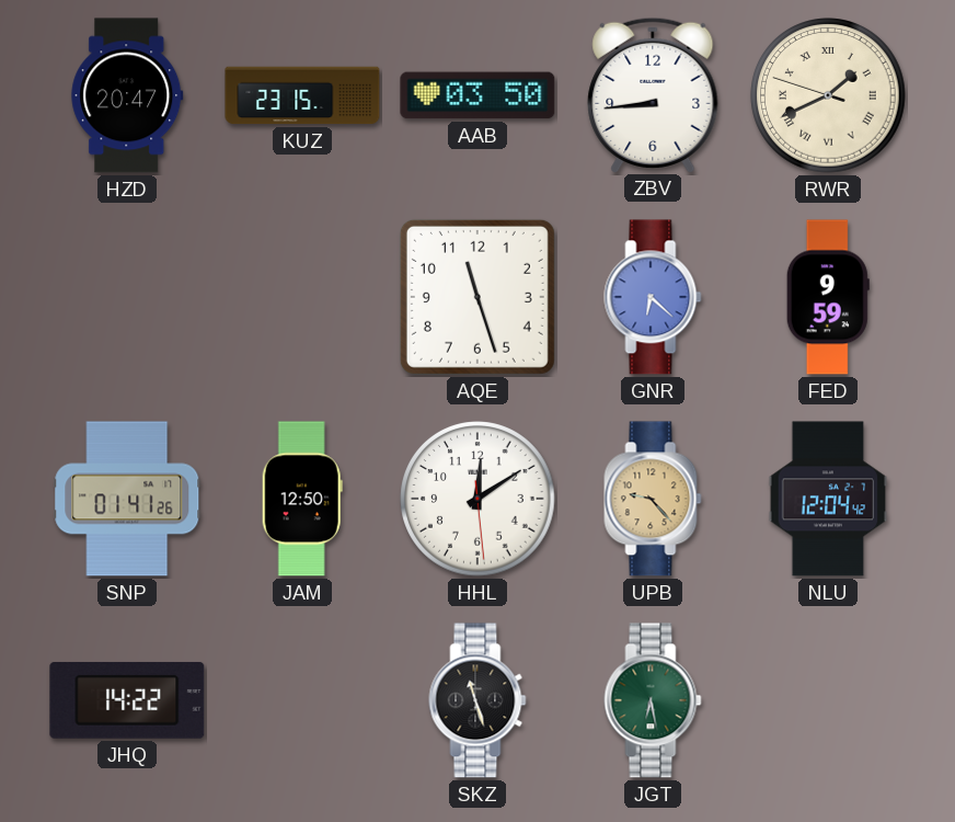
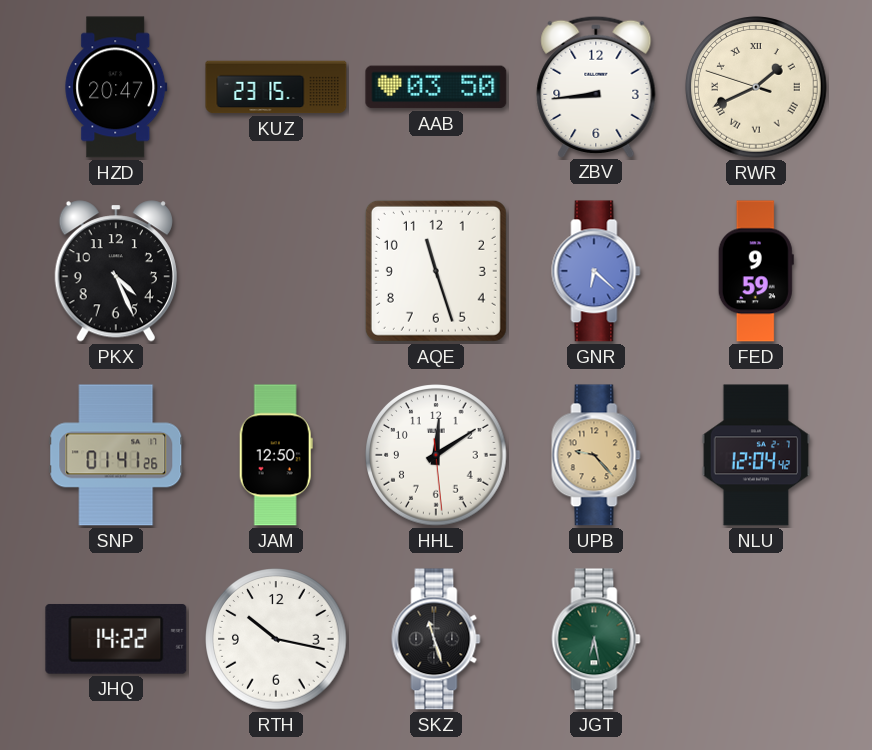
PKX: none -> 4:26
RTH: none -> 10:17
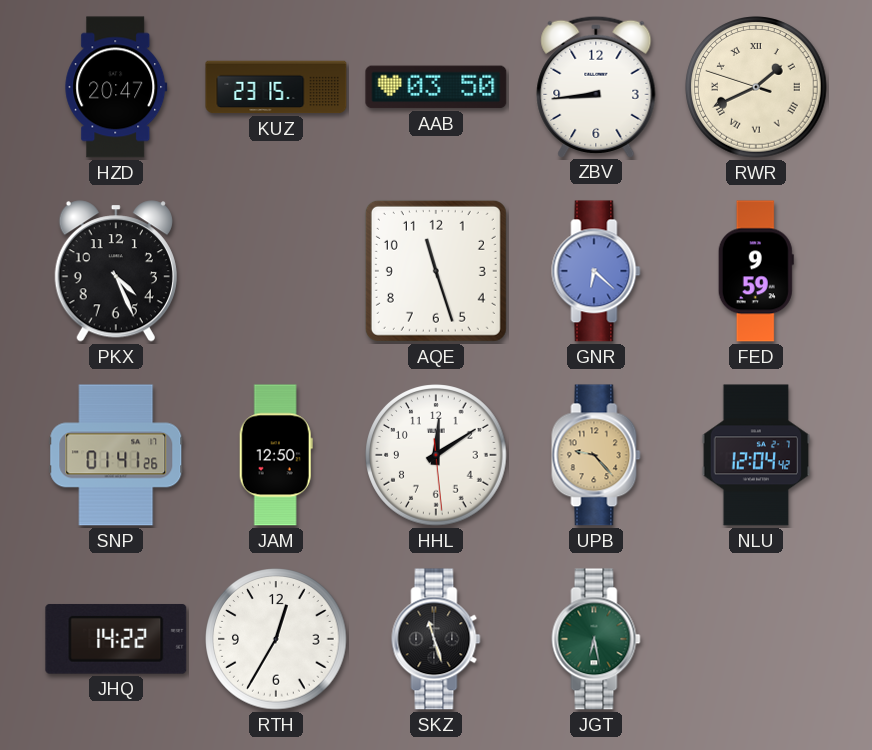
RTH: 10:17 -> 12:35
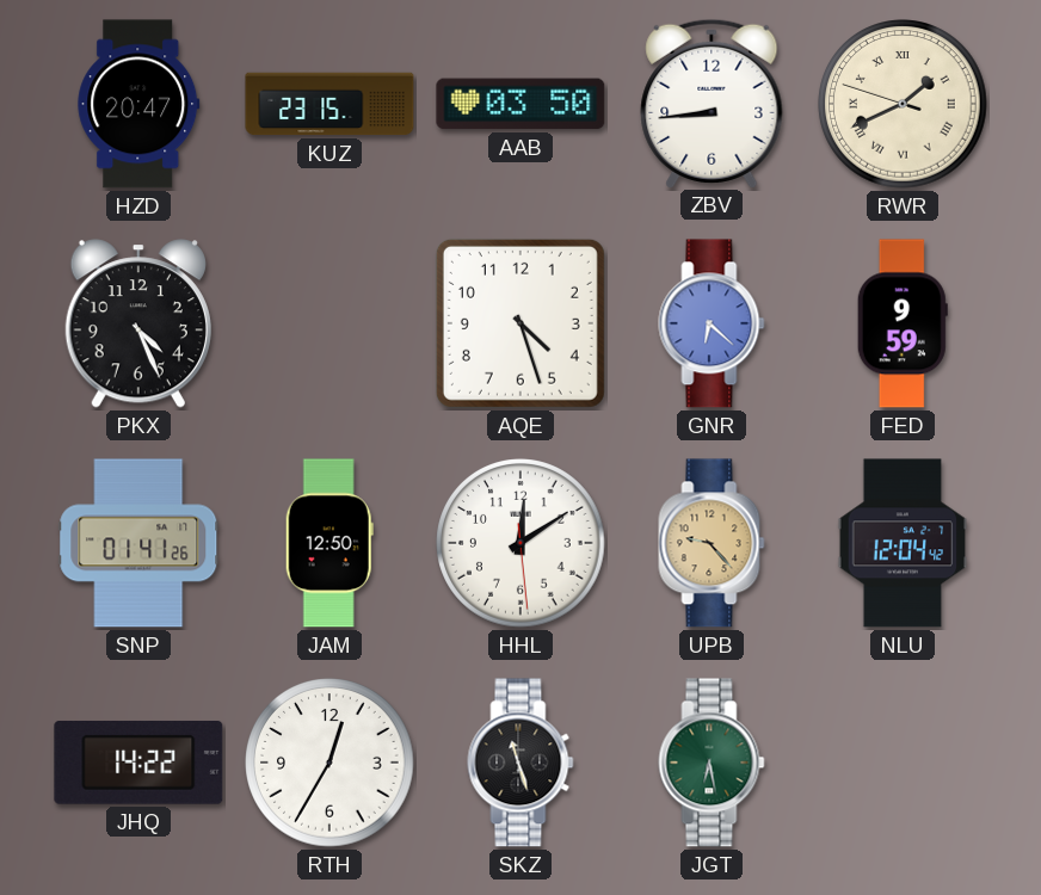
AQE: 11:27 -> 4:27
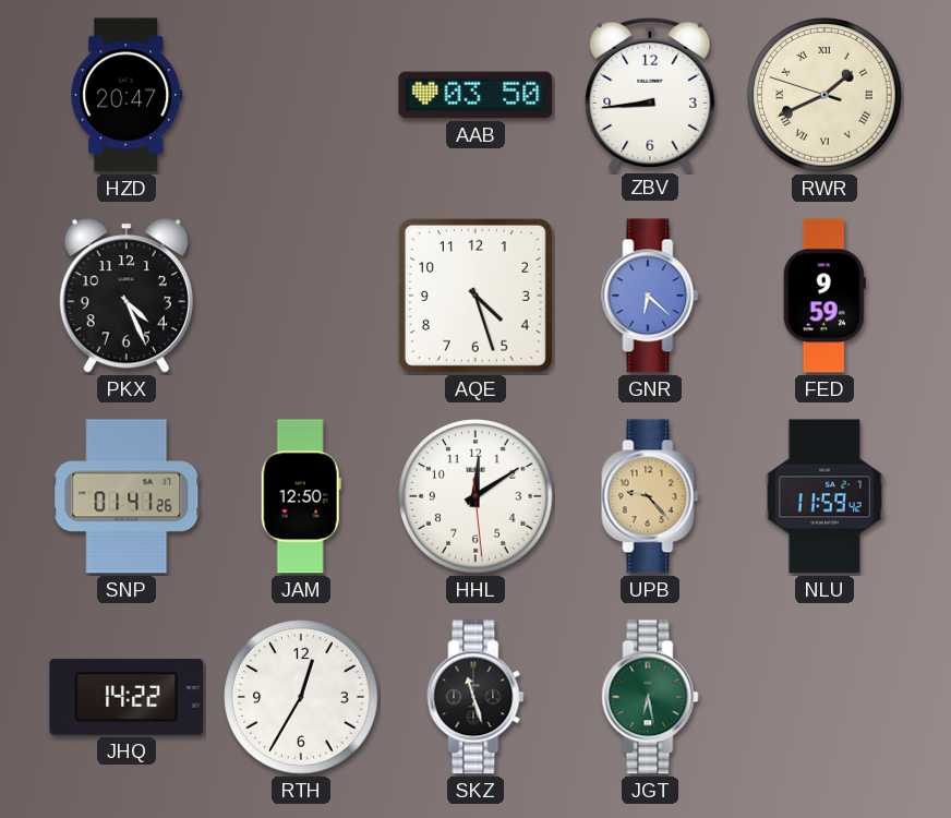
KUZ: 23:15 -> none
NLU: 12:04 -> 11:59
